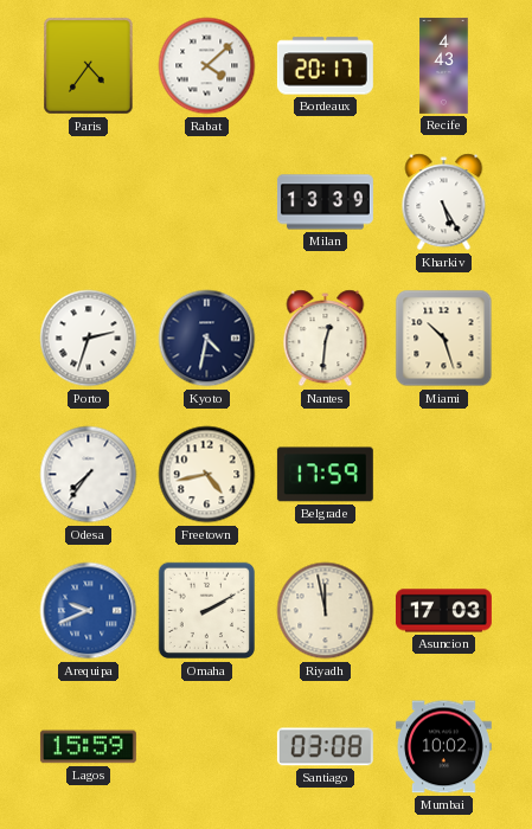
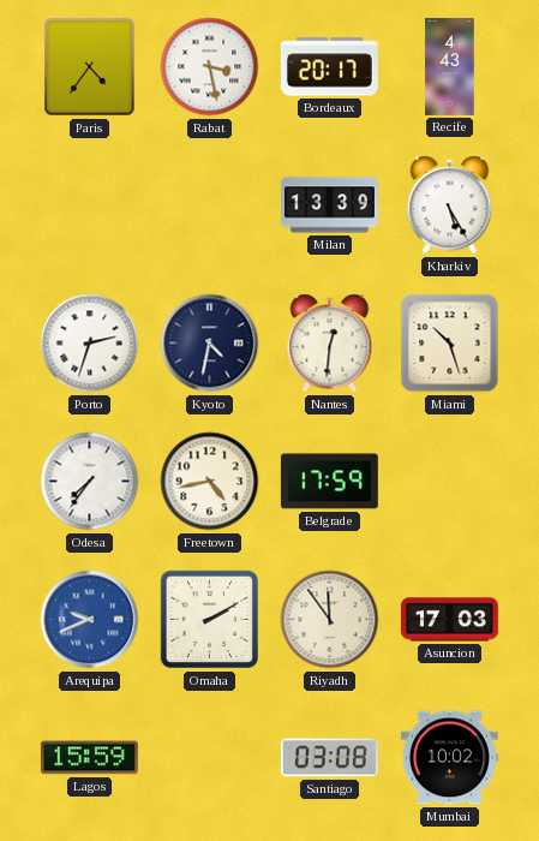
Rabat: 4:08 -> 3:28
Riyadh: 11:58 -> 11:54
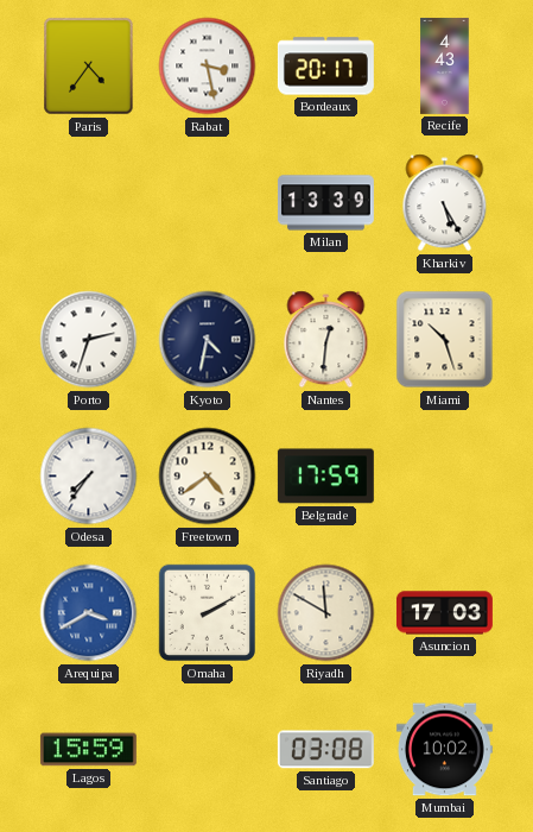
Freetown: 4:43 -> 4:39
Arequipa: 9:41 -> 3:40
Riyadh: 11:54 -> 11:50
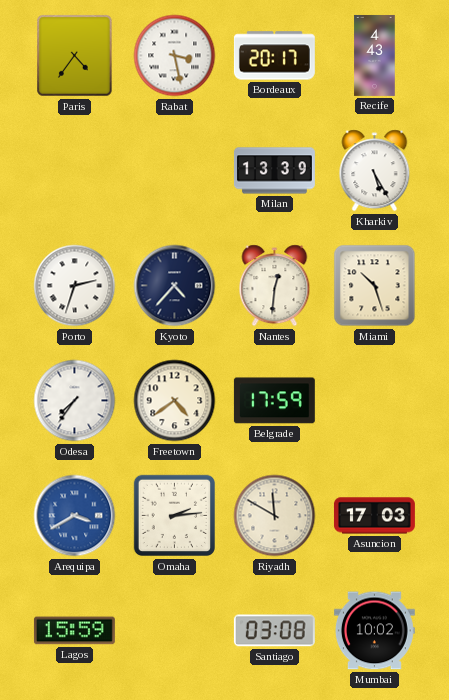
Kyoto: 4:32 -> 4:37
Omaha: 2:10 -> 2:14
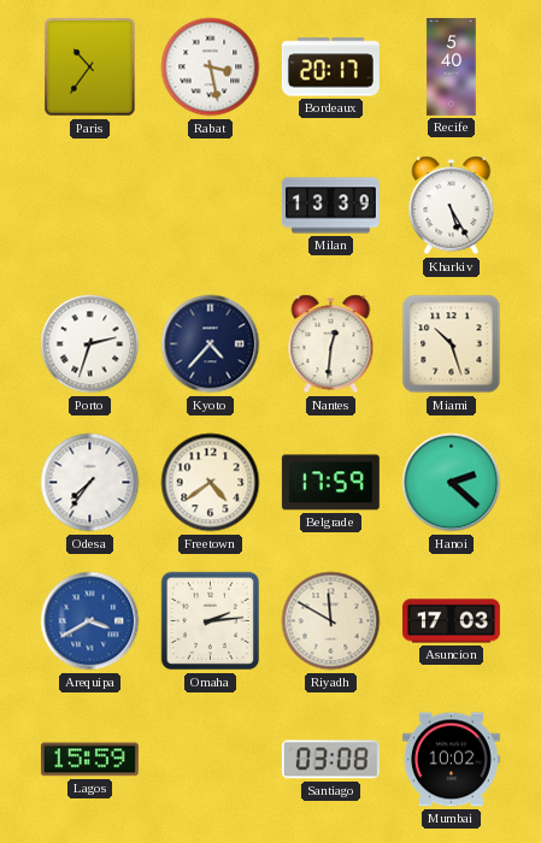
Paris: 4:36 -> 10:36
Recife: 4:43 -> 5:40
Hanoi: none -> 2:22
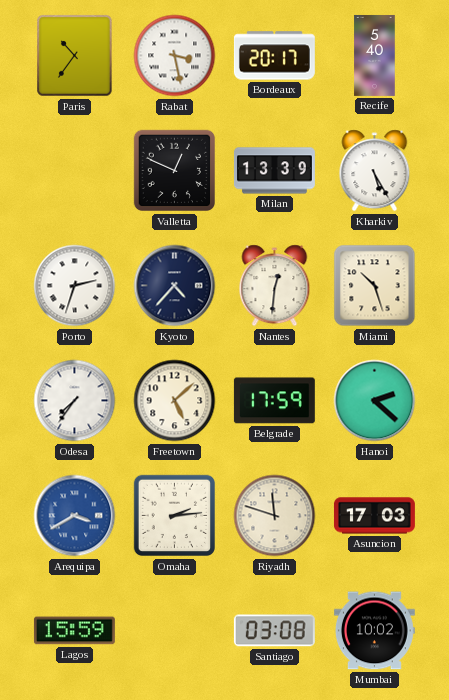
Valletta: none -> 12:49
Freetown: 4:39 -> 5:08
Riyadh: 11:50 -> 11:48
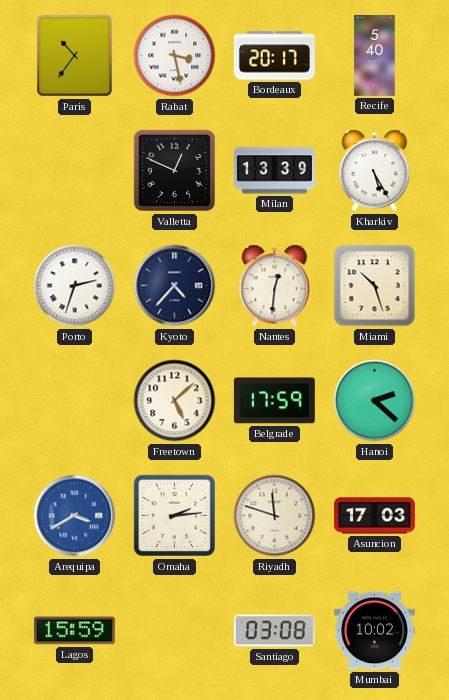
Odesa: 7:36 -> none
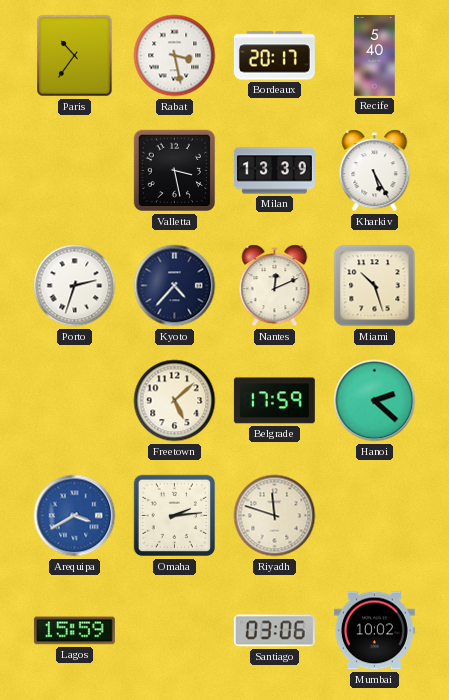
Valletta: 12:49 -> 3:28
Nantes: 12:31 -> 12:11
Asuncion: 17:03 -> none
Santiago: 03:08 -> 03:06
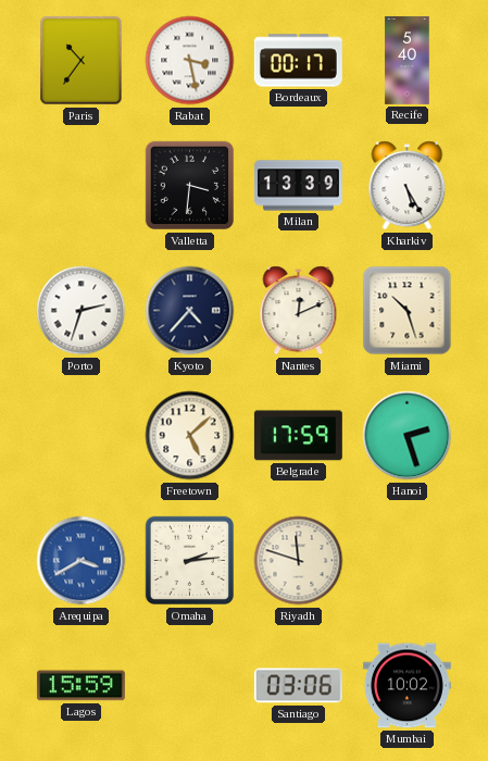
Bordeaux: 20:17 -> 00:17
Valletta: 3:28 -> 3:31
Hanoi: 2:22 -> 2:27
